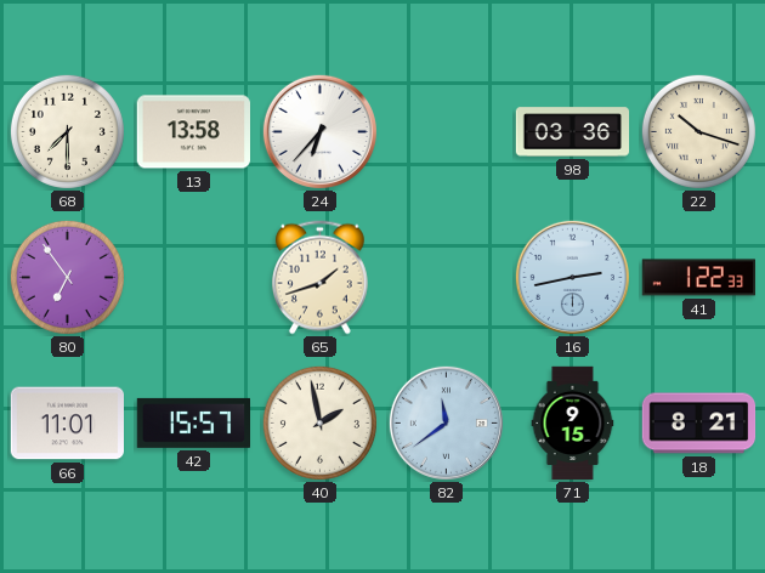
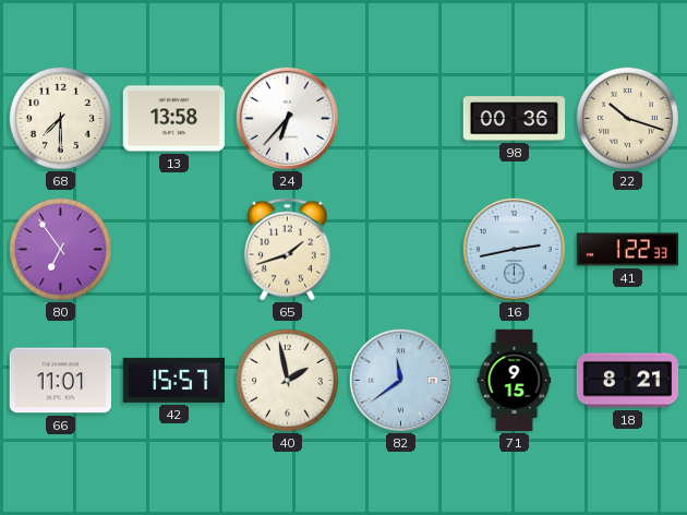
98: 03:36 -> 00:36
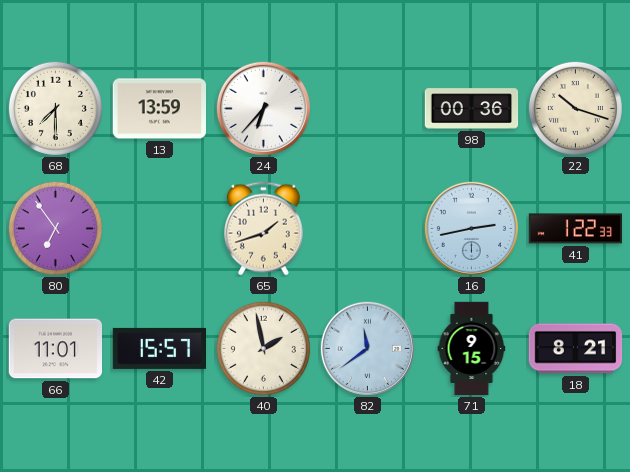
13: 13:58 -> 13:59
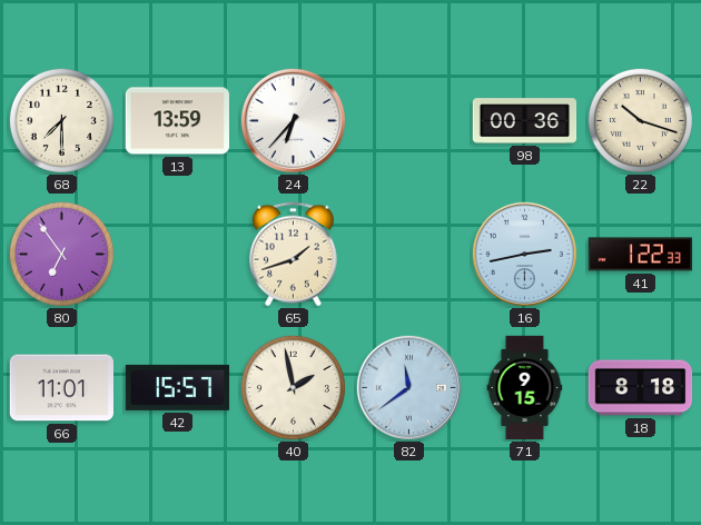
18: 8:21 -> 8:18
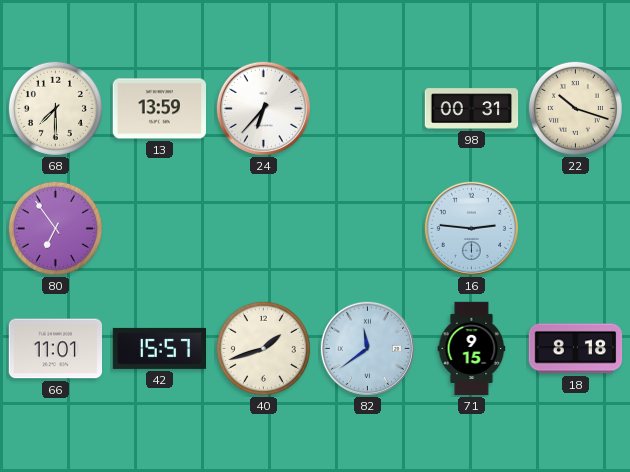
98: 00:36 -> 00:31
65: 1:42 -> none
16: 2:43 -> 2:46
41: 1:22 -> none
40: 1:58 -> 1:42
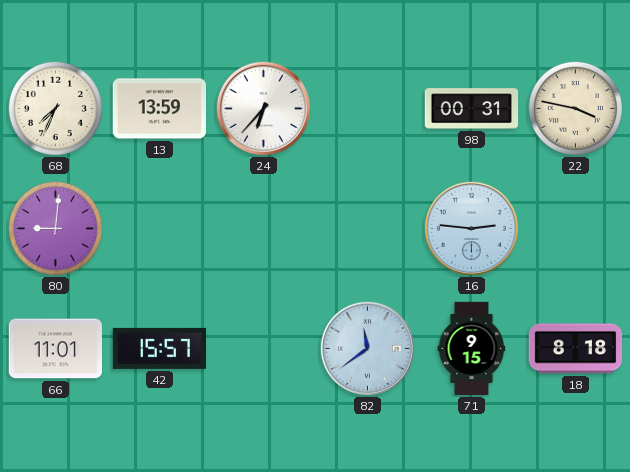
68: 7:30 -> 7:34
22: 10:18 -> 3:47
80: 6:54 -> 9:01
40: 1:42 -> none
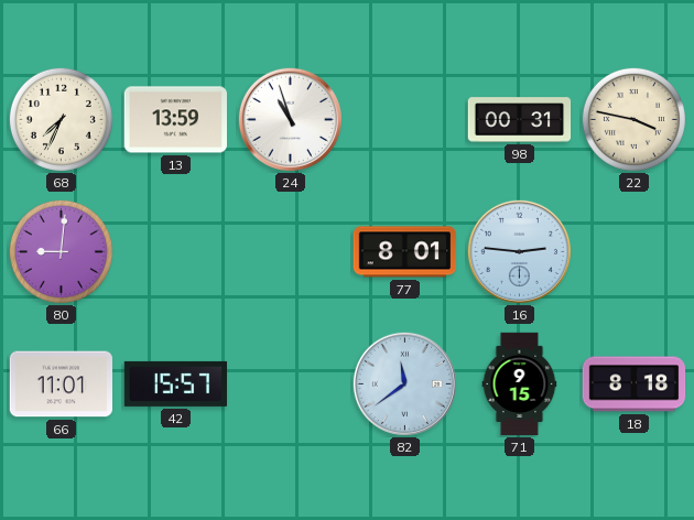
24: 6:37 -> 10:57
77: none -> 8:01
